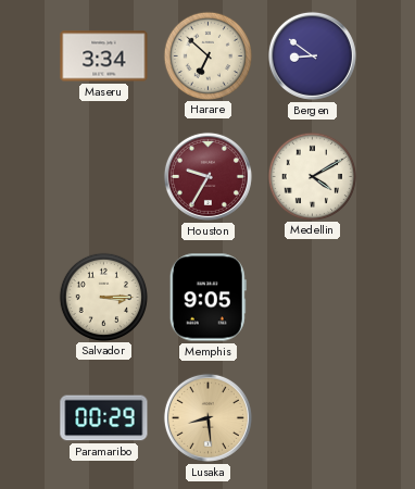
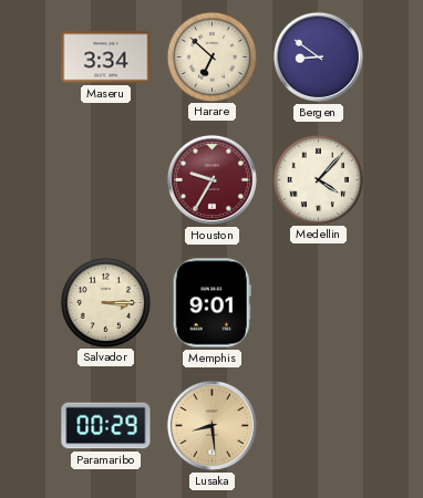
Medellin: 4:10 -> 4:07
Memphis: 9:05 -> 9:01
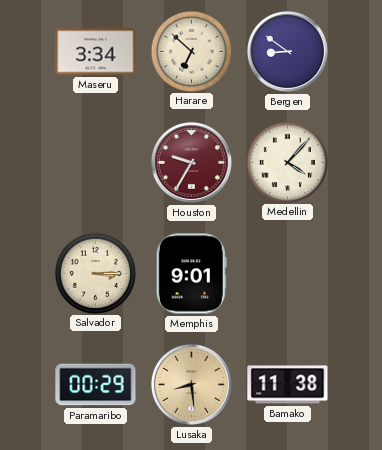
Bamako: none -> 11:38
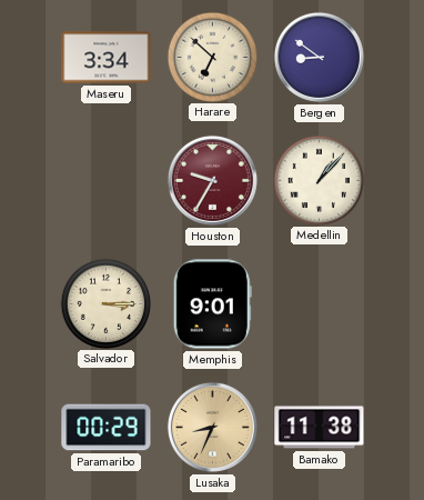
Medellin: 4:07 -> 1:07
Lusaka: 8:29 -> 8:34
